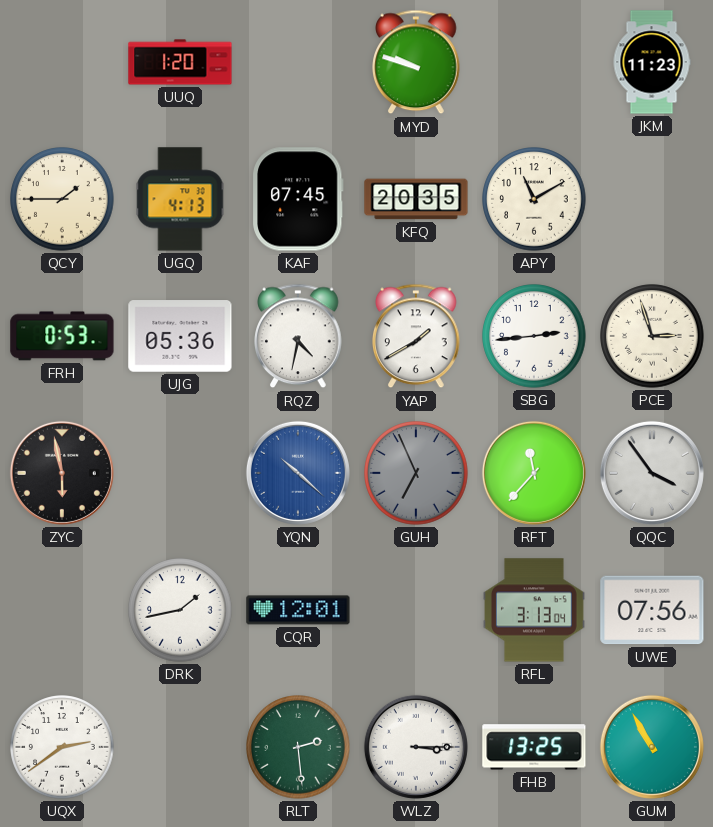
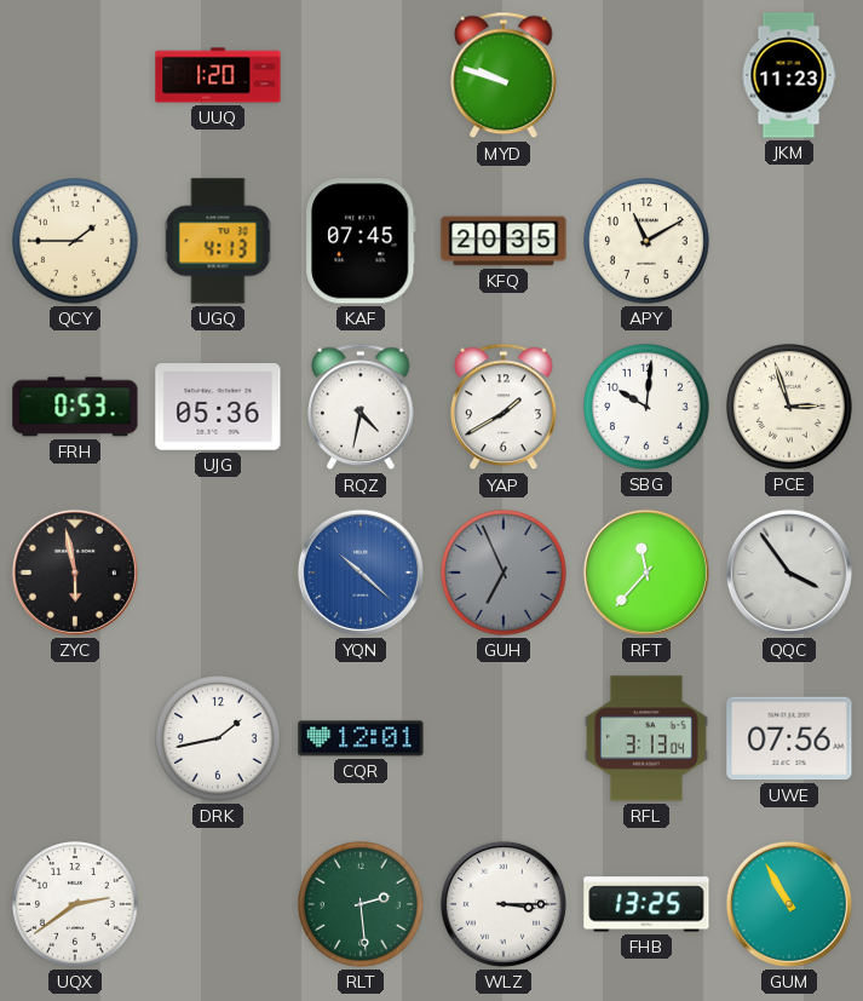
SBG: 2:44 -> 10:01
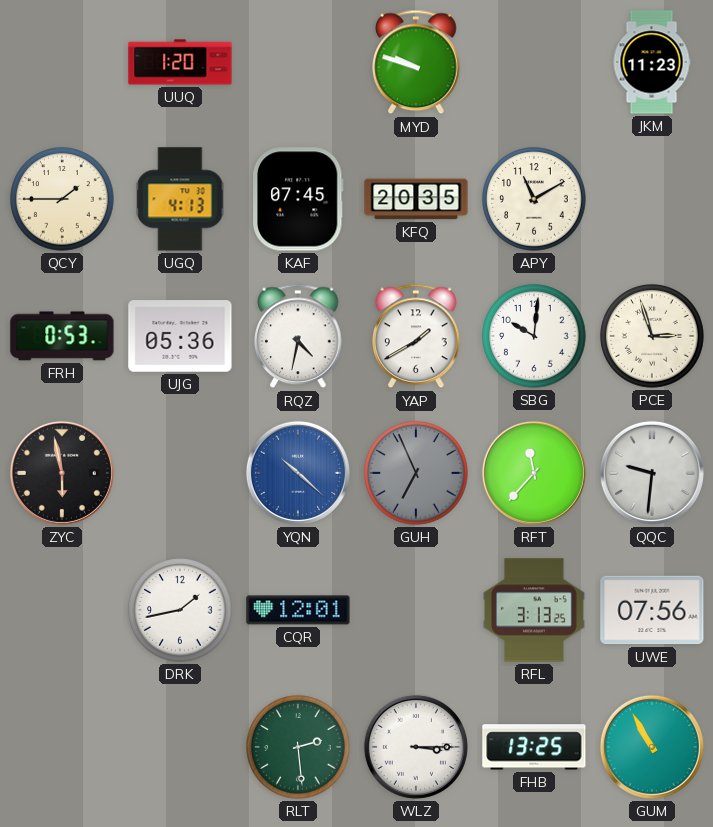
QQC: 3:54 -> 9:31
RFL: 3:13:04 -> 3:13:25
UQX: 2:39 -> none
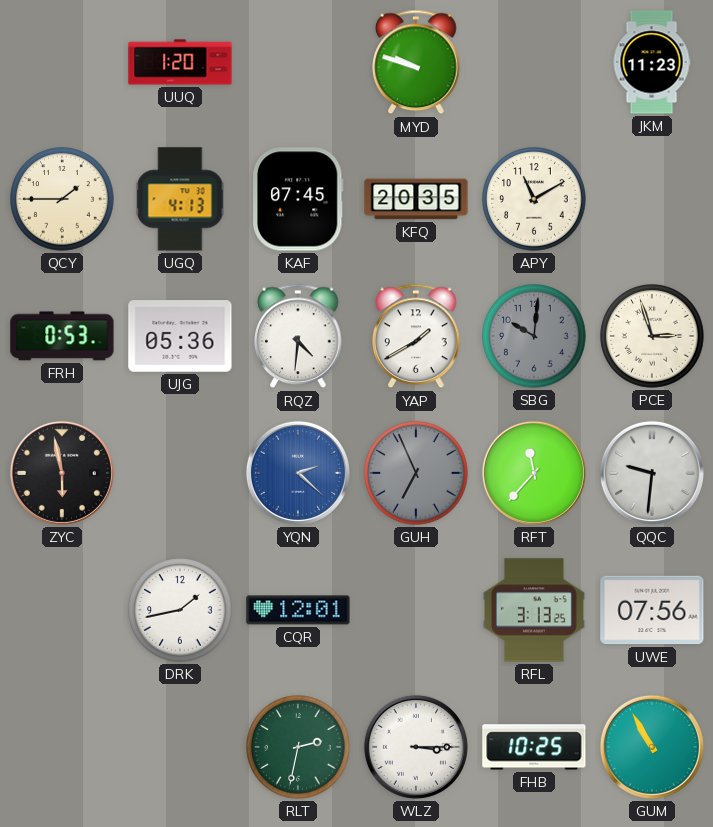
RQZ: 4:32 -> 4:31
SBG dial: white -> grey
YQN: 10:22 -> 2:22
RLT: 2:29 -> 2:32
FHB: 13:25 -> 10:25
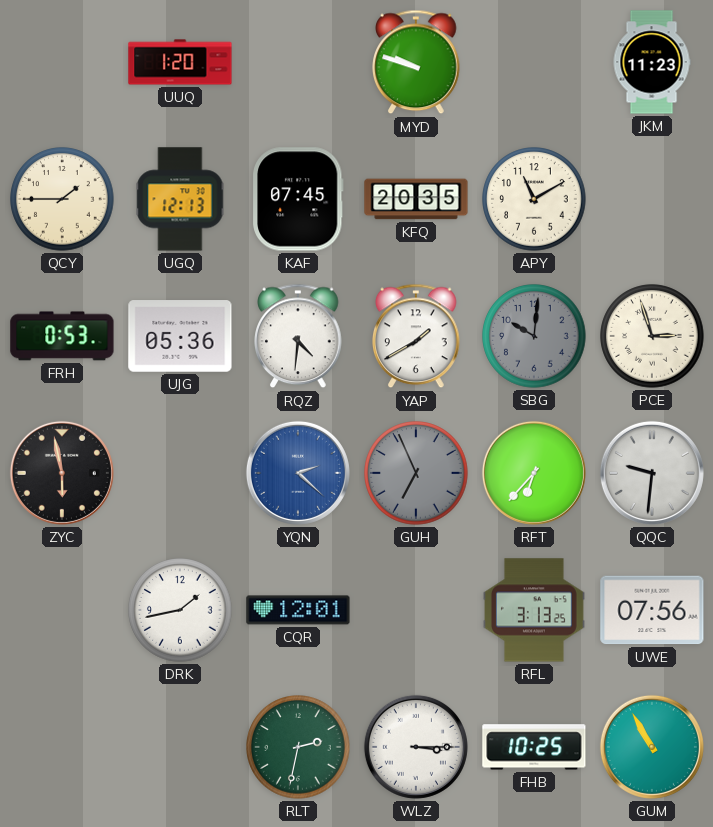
UGQ: 4:13 -> 12:13
RFT: 11:37 -> 6:37
